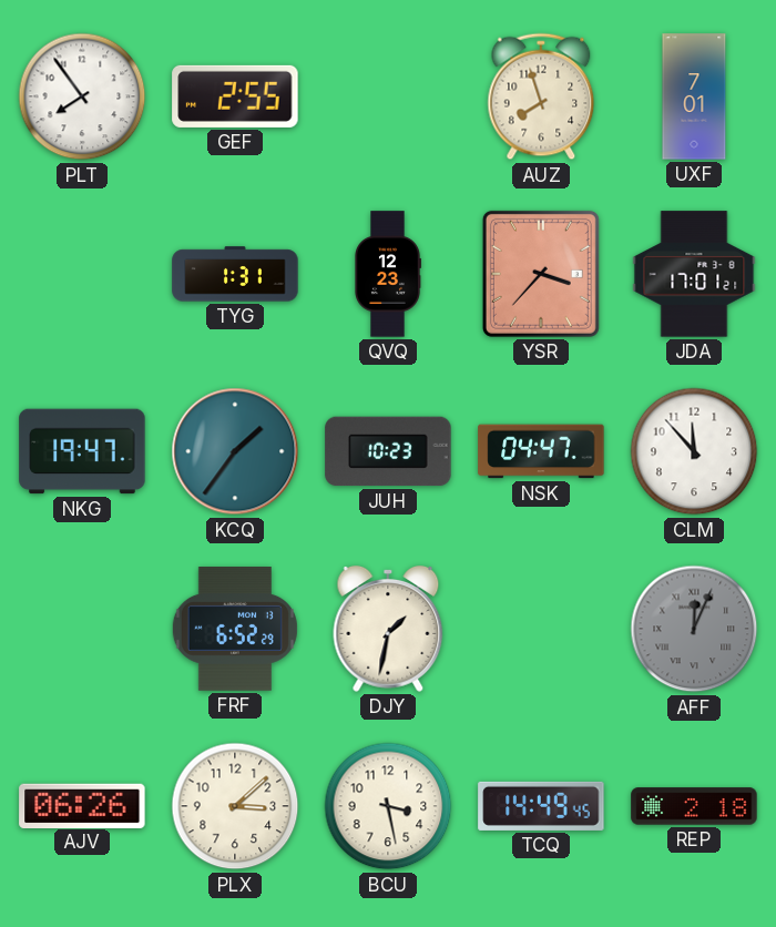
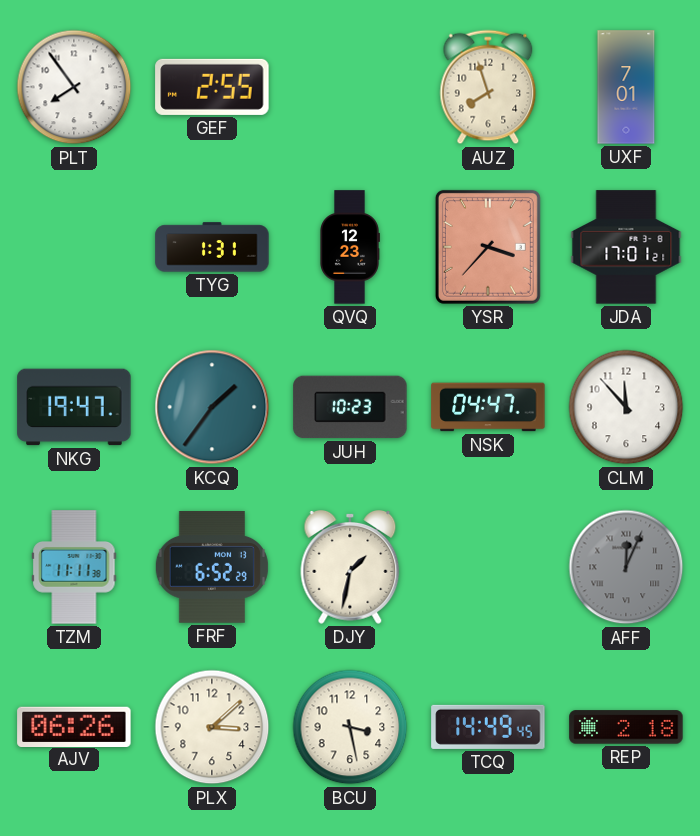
TZM: none -> 11:11
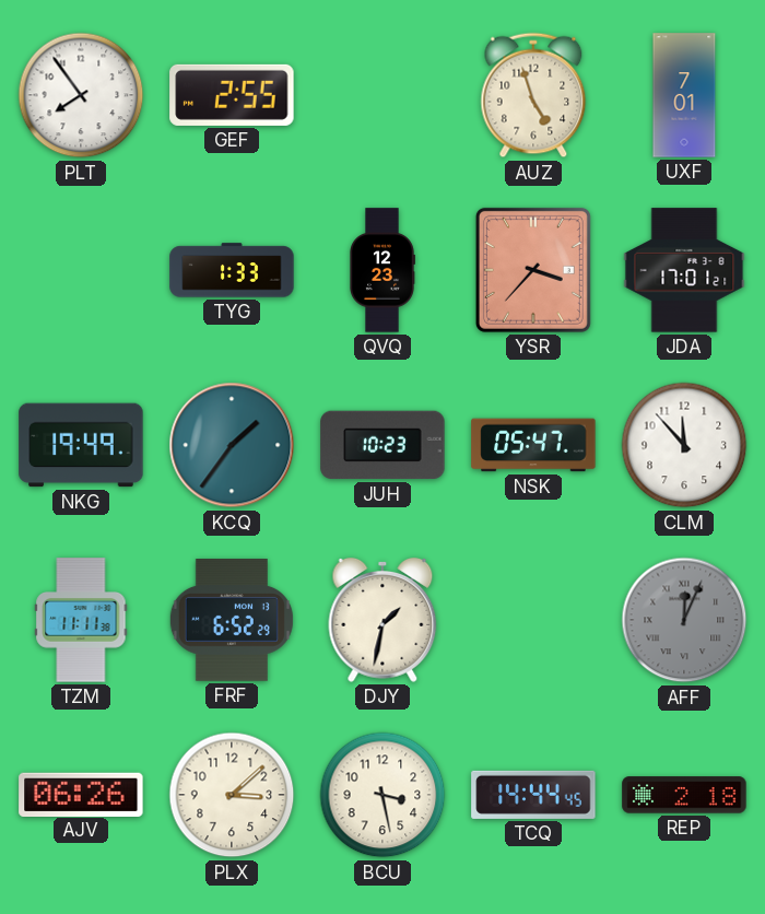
AUZ: 7:57 -> 4:57
TYG: 1:31 -> 1:33
NKG: 19:47 -> 19:49
NSK: 04:47 -> 05:47
TCQ: 14:49 -> 14:44
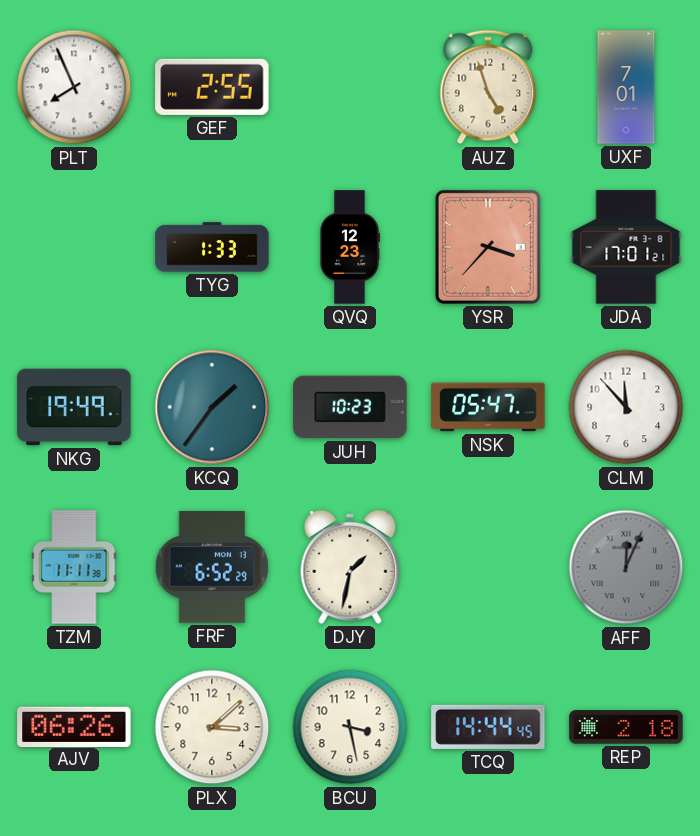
PLT: 7:54 -> 7:56
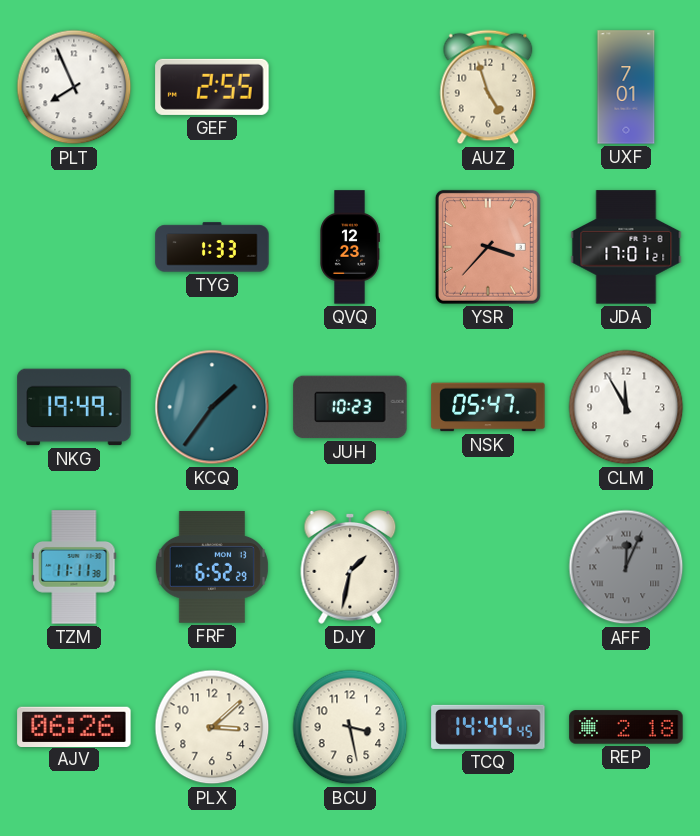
CLM: 11:53 -> 11:55
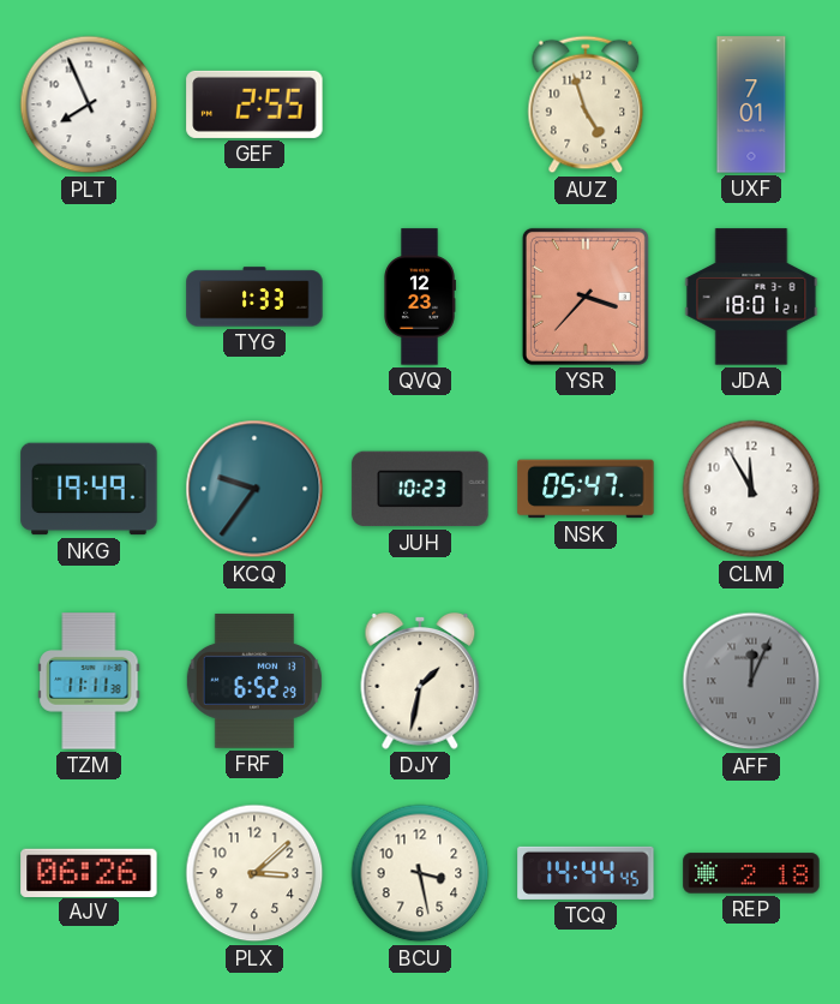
JDA: 17:01 -> 18:01
KCQ: 1:36 -> 9:36
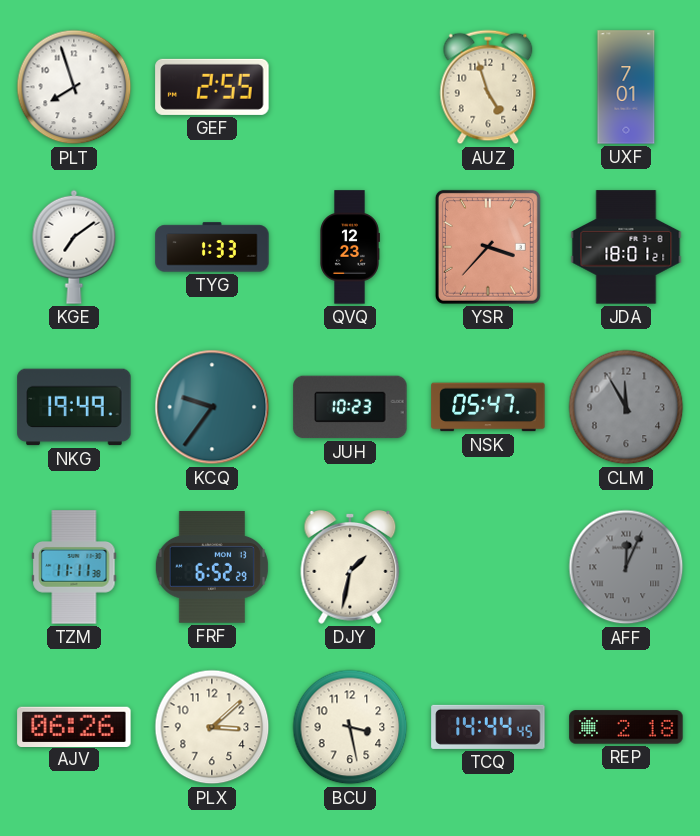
PLT: 7:56 -> 7:57
KGE: none -> 7:09
CLM dial: white -> grey
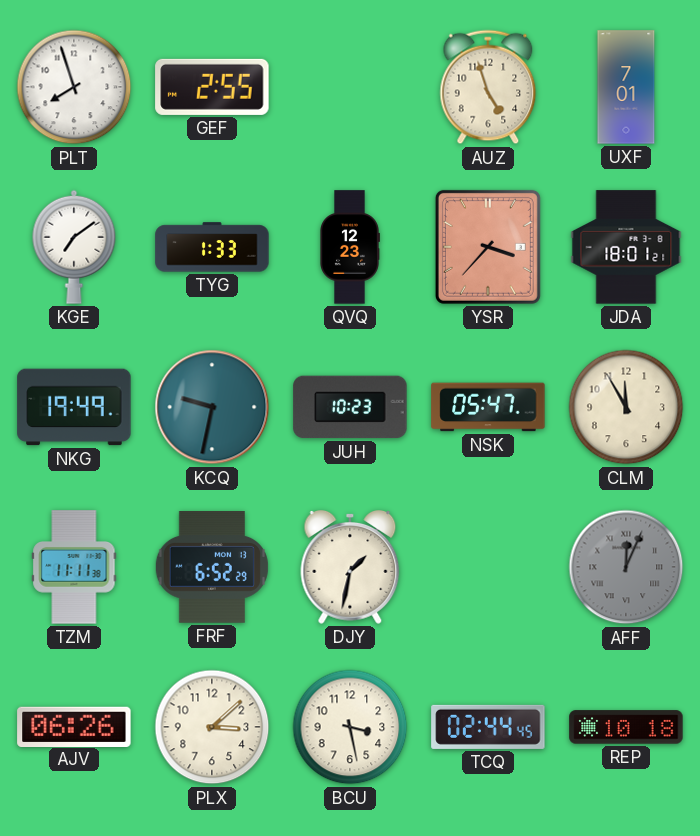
KCQ: 9:36 -> 9:32
CLM dial: grey -> cream
TCQ: 14:44 -> 02:44
REP: 2:18 -> 10:18
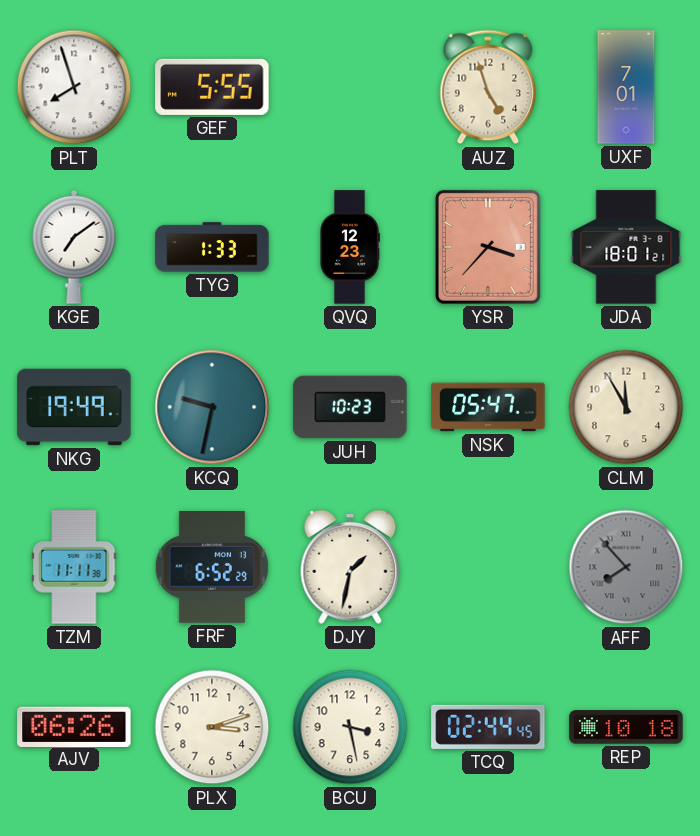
GEF: 2:55 -> 5:55
AFF: 12:04 -> 7:53
PLX: 3:08 -> 3:12
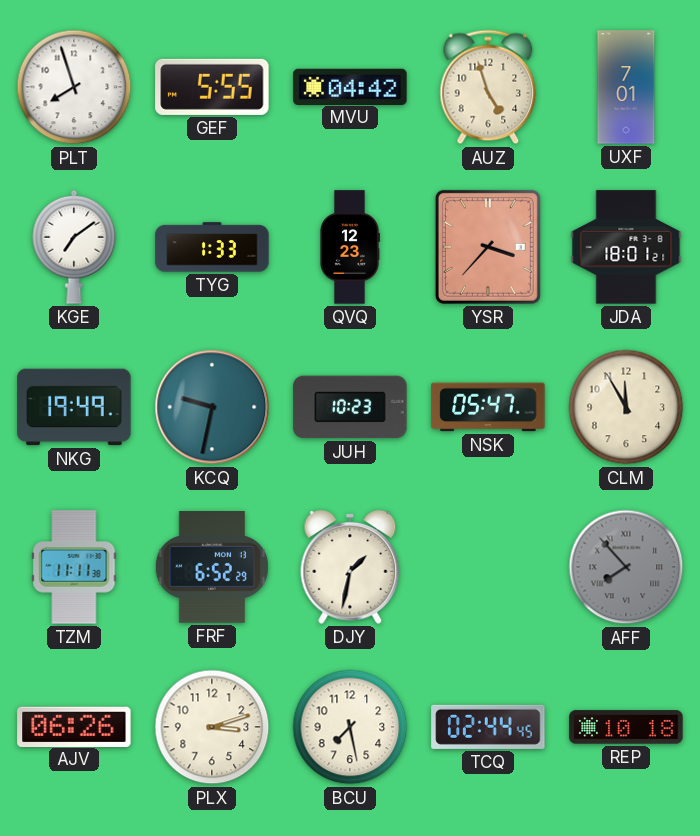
MVU: none -> 04:42
BCU: 3:28 -> 7:28
